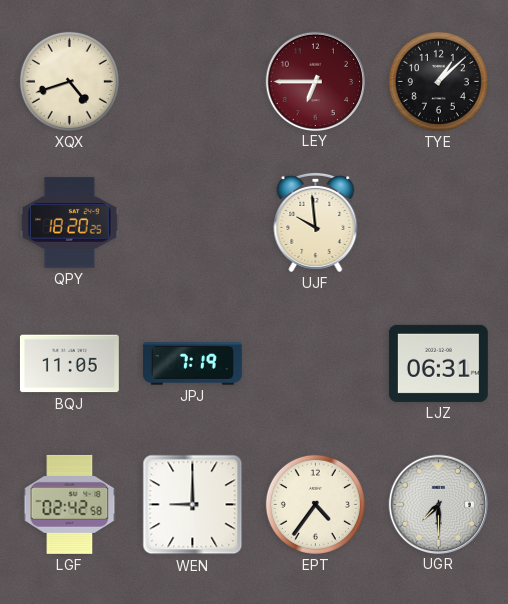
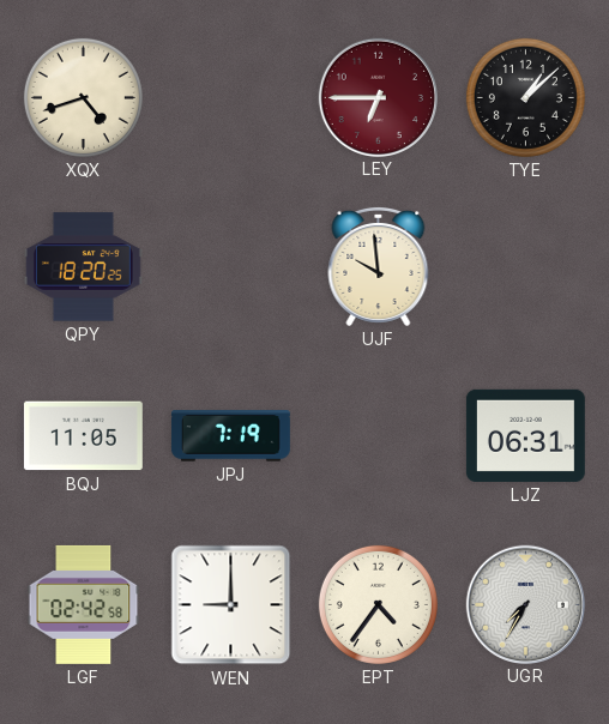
UGR: 7:30 -> 7:35
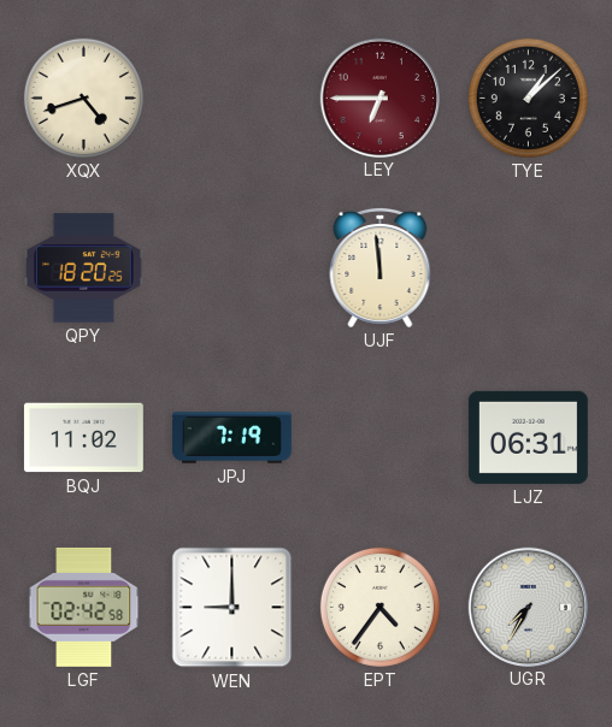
UJF: 9:59 -> 11:59
BQJ: 11:05 -> 11:02
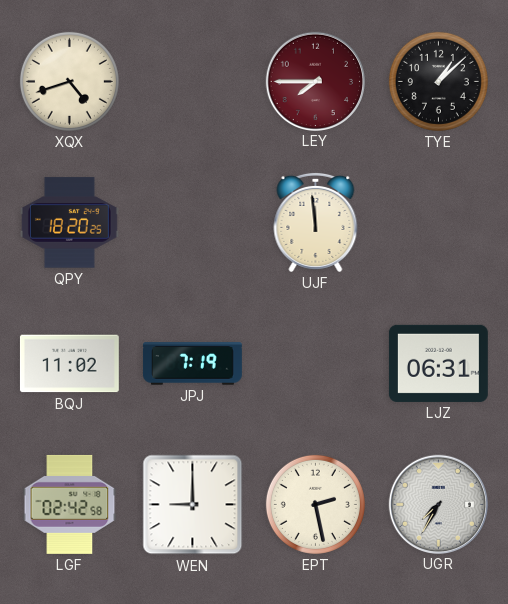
LEY: 6:45 -> 7:45
EPT: 4:36 -> 2:28
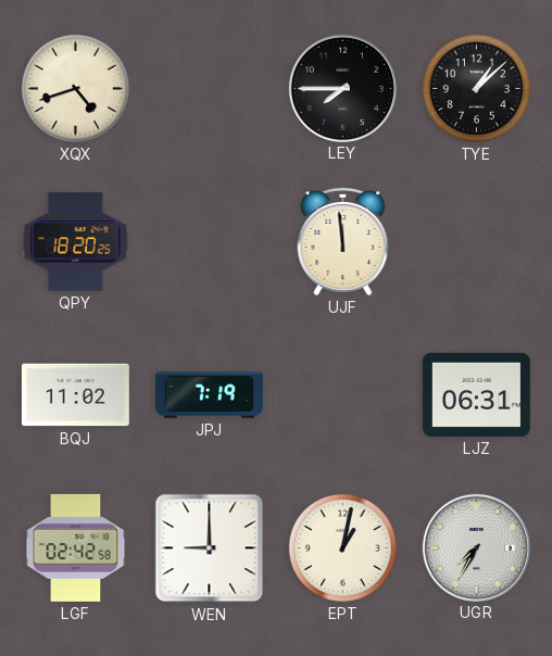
LEY dial: burgundy -> black
EPT: 2:28 -> 1:02
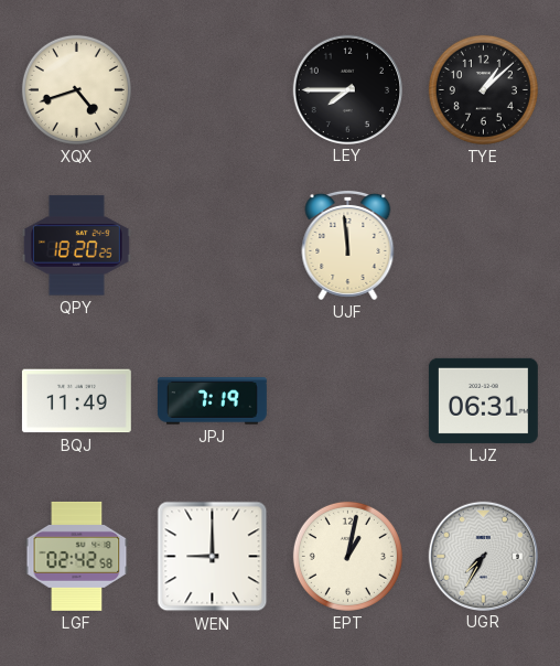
BQJ: 11:02 -> 11:49
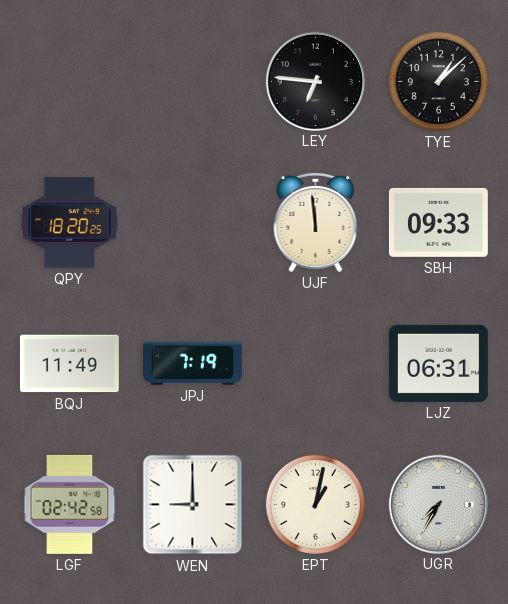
XQX: 4:42 -> none
LEY: 7:45 -> 6:46
SBH: none -> 09:33
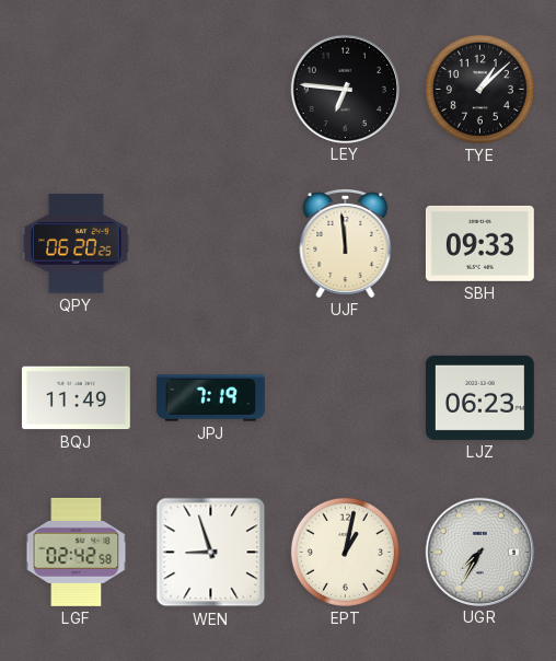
QPY: 18:20 -> 06:20
LJZ: 06:31 -> 06:23
WEN: 9:00 -> 8:57
